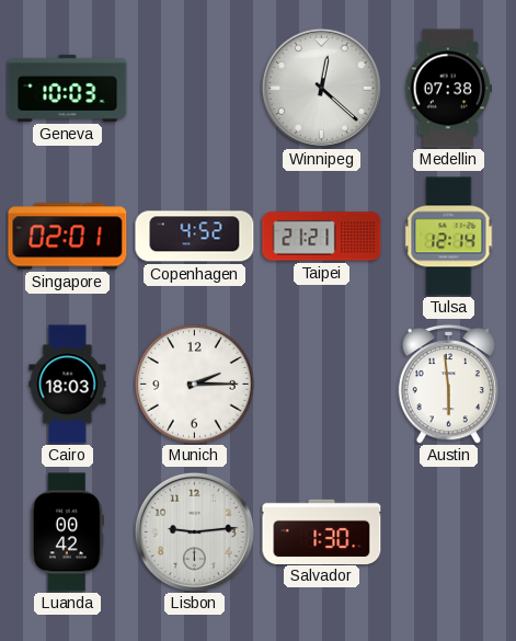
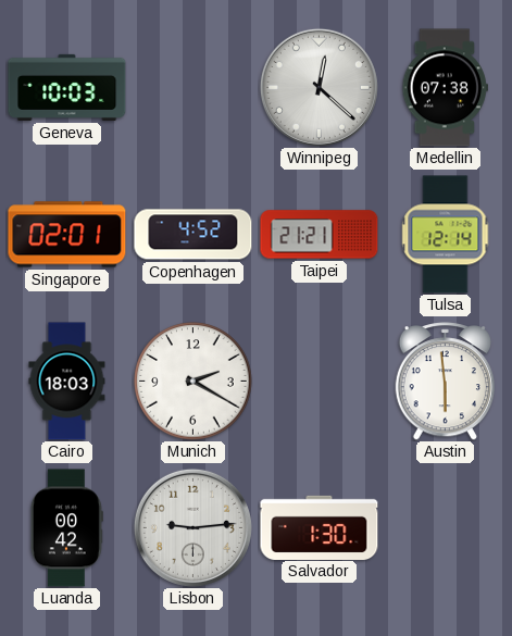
Munich: 2:15 -> 2:20
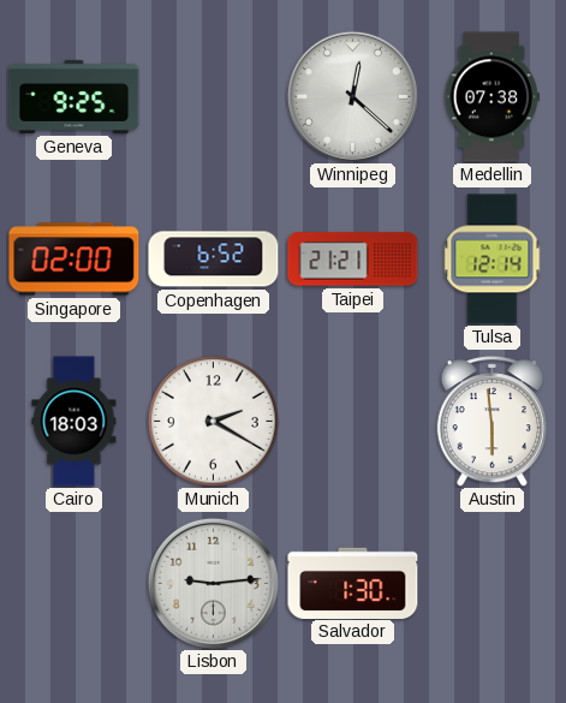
Geneva: 10:03 -> 9:25
Singapore: 02:01 -> 02:00
Copenhagen: 4:52 -> 6:52
Luanda: 00:42 -> none
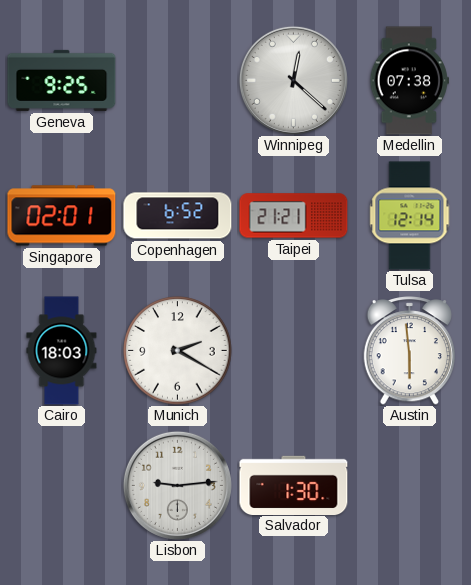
Singapore: 02:00 -> 02:01
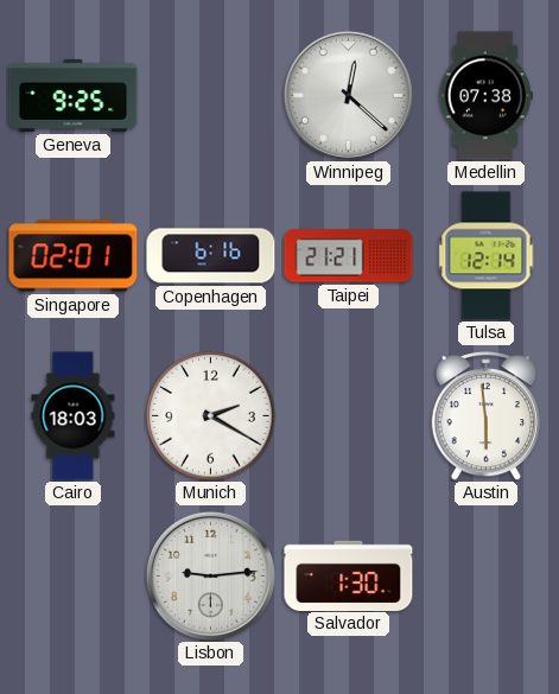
Copenhagen: 6:52 -> 6:16
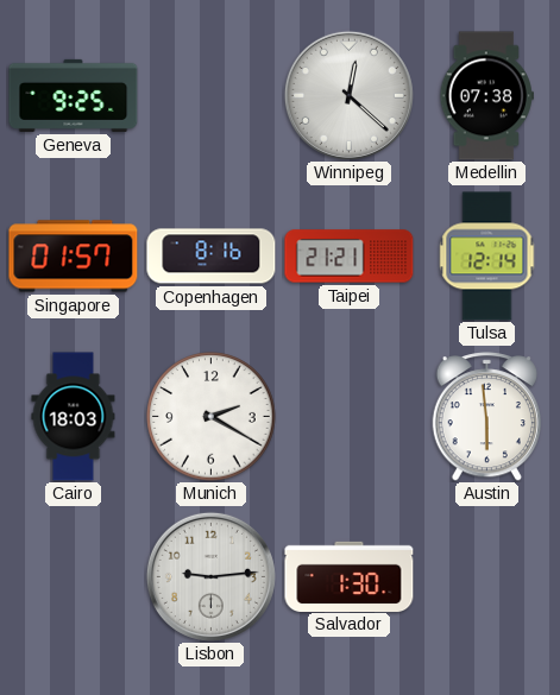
Singapore: 02:01 -> 01:57
Copenhagen: 6:16 -> 8:16
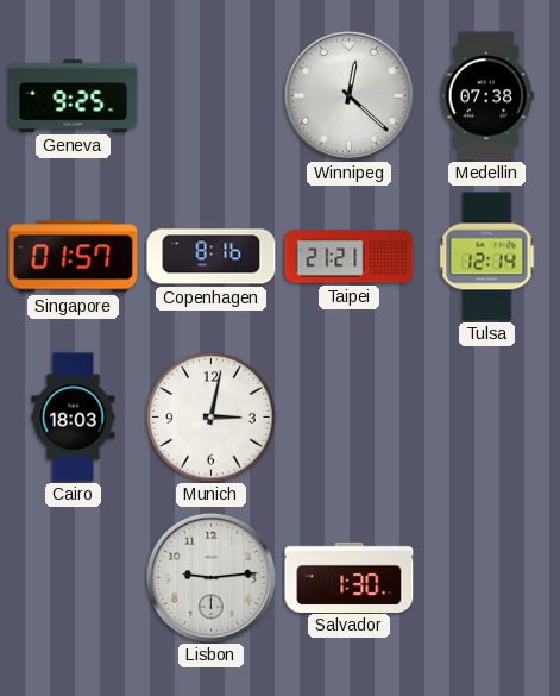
Munich: 2:20 -> 3:02
Austin: 5:59 -> none
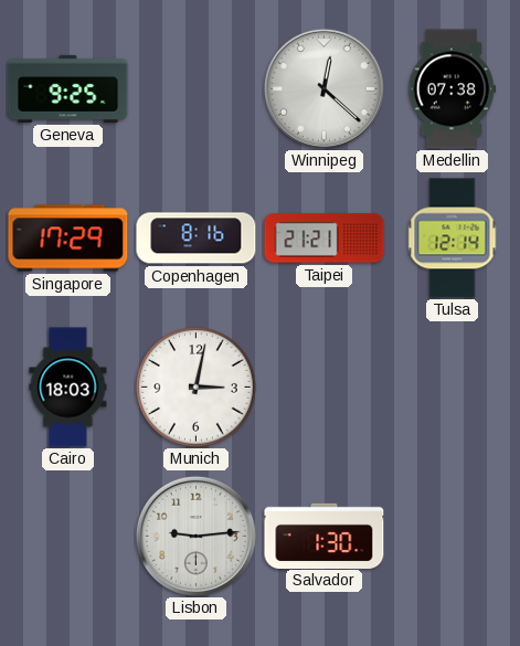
Singapore: 01:57 -> 17:29
